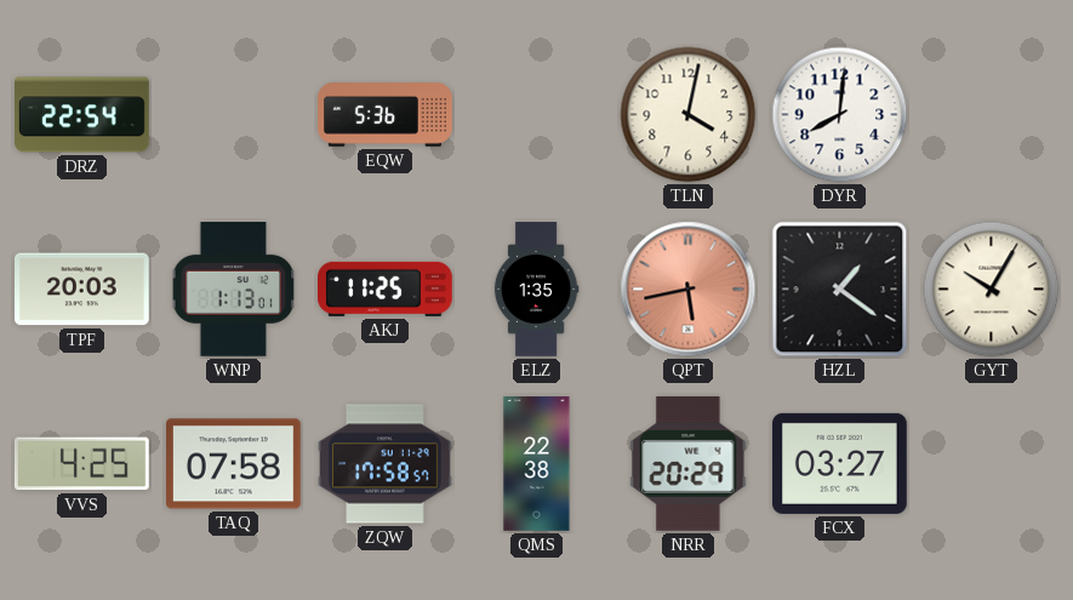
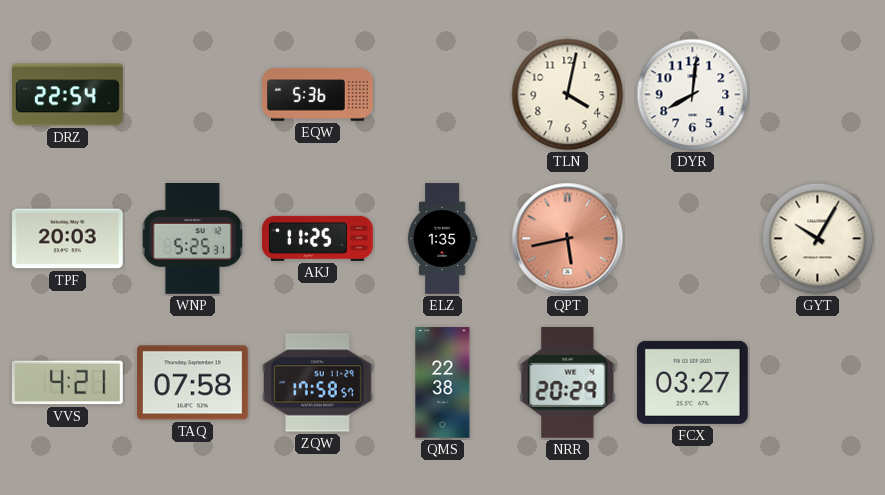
WNP: 1:13 -> 5:25
HZL: 1:21 -> none
VVS: 4:25 -> 4:21
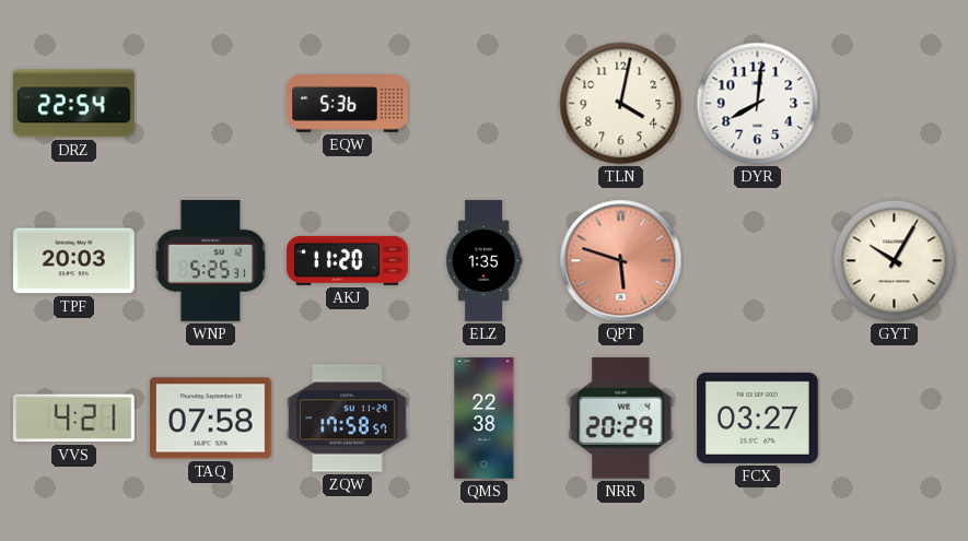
AKJ: 11:25 -> 11:20
QPT: 5:43 -> 5:48
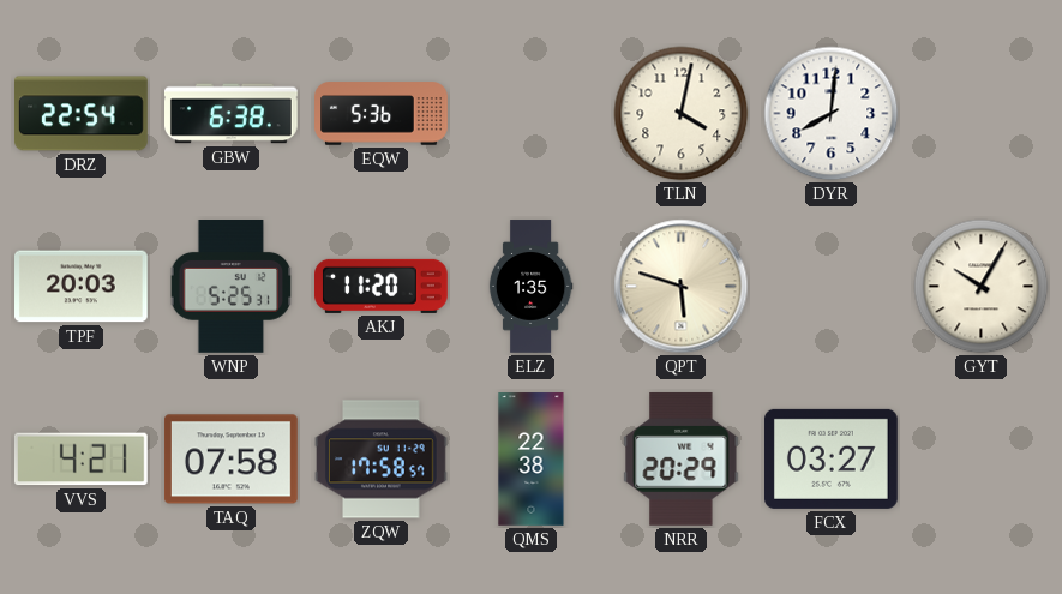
GBW: none -> 6:38
QPT dial: salmon -> cream
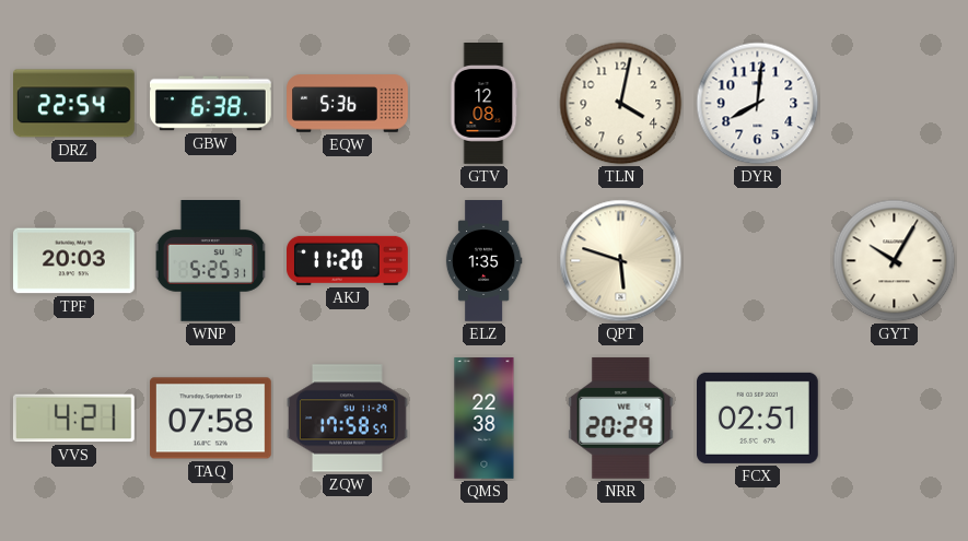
GTV: none -> 12:08
FCX: 03:27 -> 02:51
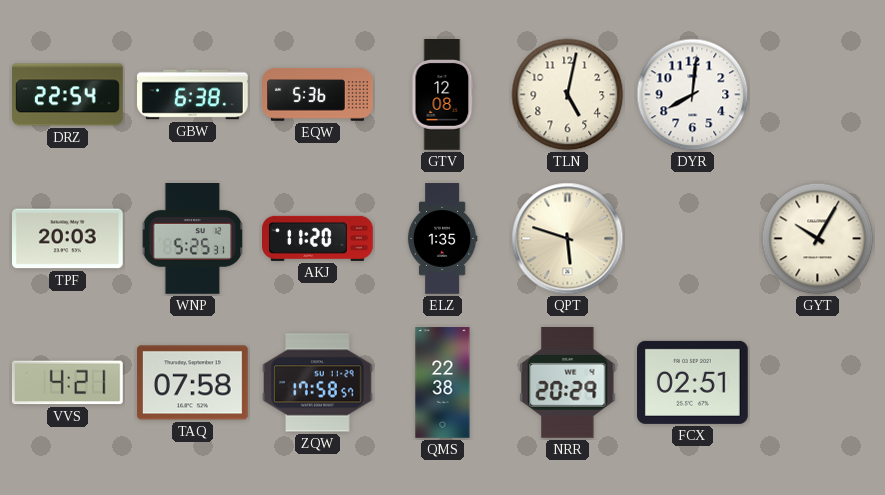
TLN: 4:02 -> 5:02
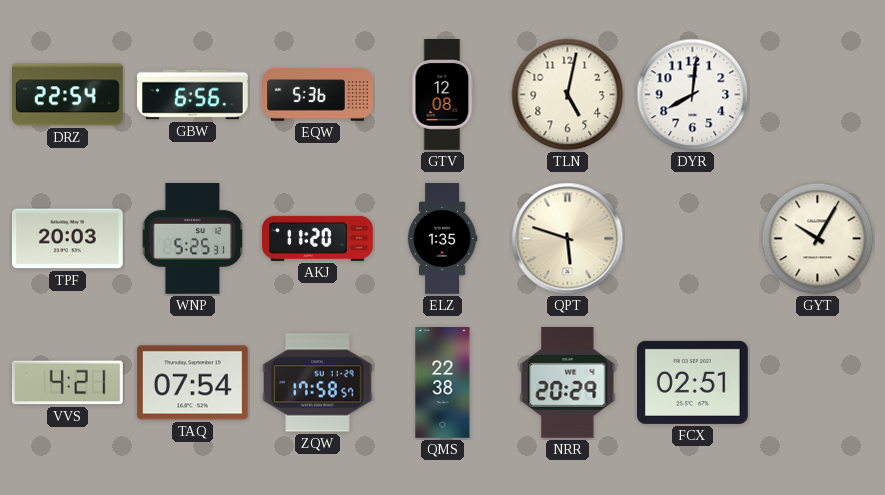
GBW: 6:38 -> 6:56
TAQ: 07:58 -> 07:54
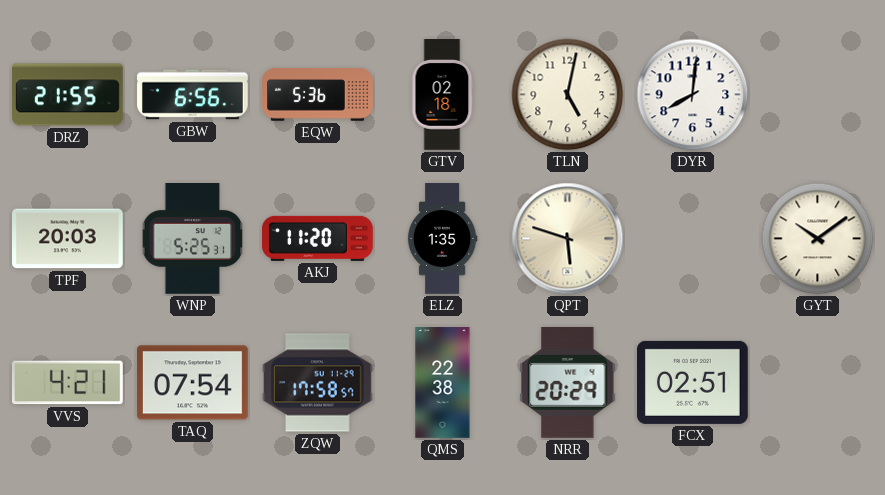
DRZ: 22:54 -> 21:55
GTV: 12:08 -> 02:18
GYT: 10:05 -> 10:09
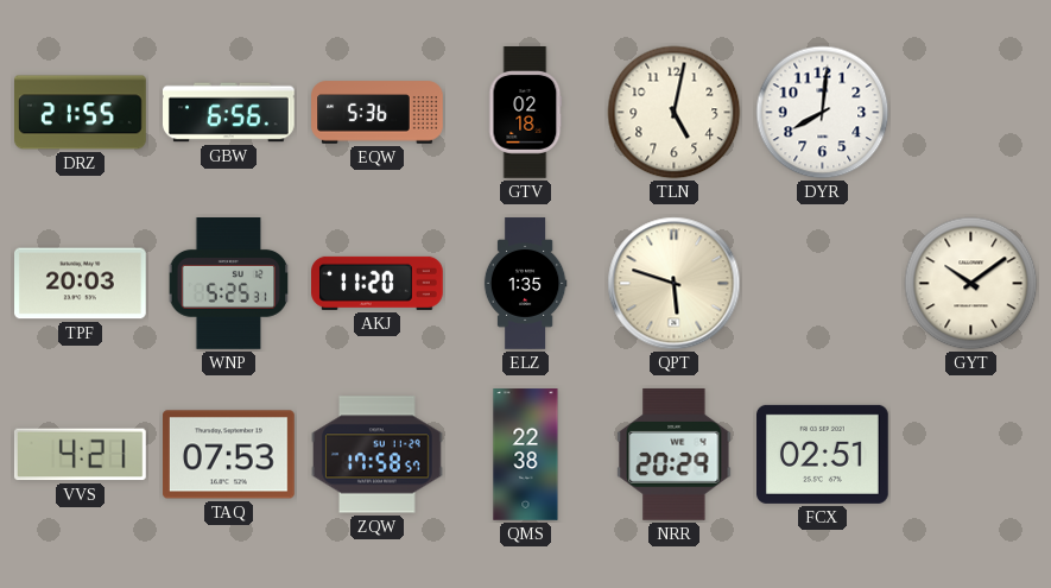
TAQ: 07:54 -> 07:53
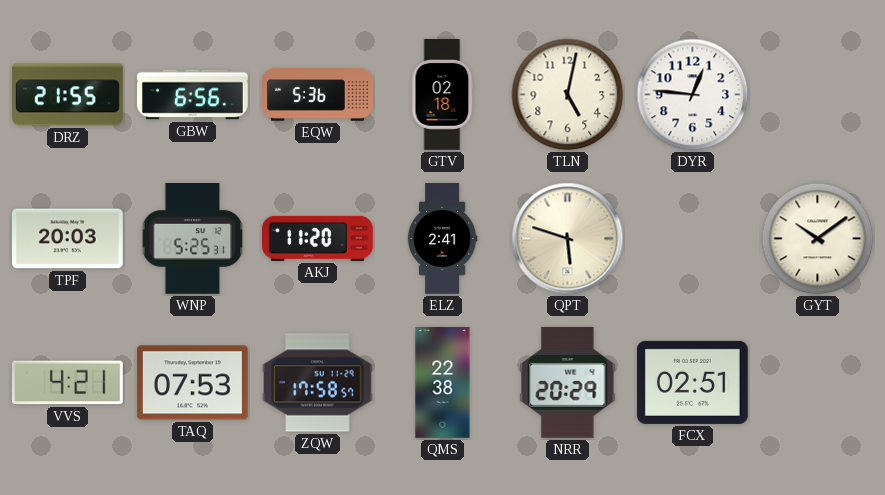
DYR: 8:01 -> 12:46
ELZ: 1:35 -> 2:41
